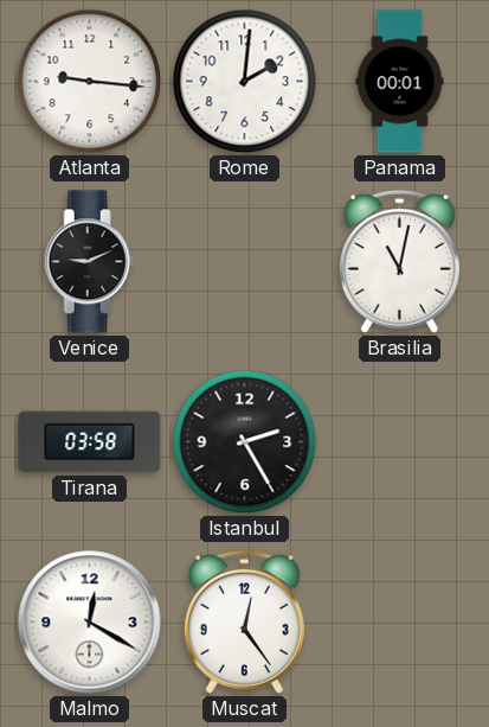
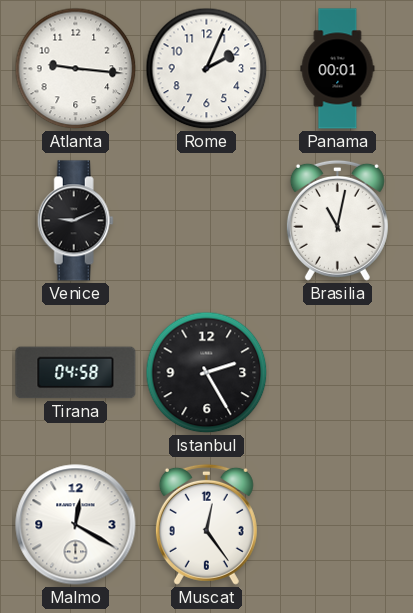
Rome: 2:01 -> 2:04
Tirana: 03:58 -> 04:58
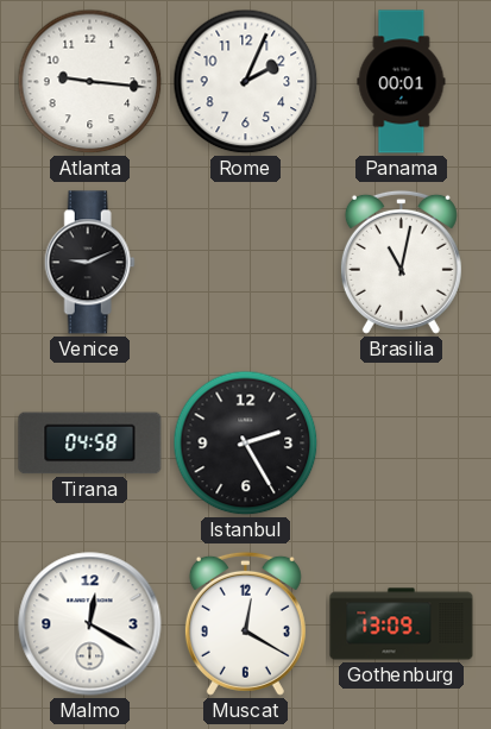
Muscat: 12:24 -> 12:20
Gothenburg: none -> 13:09
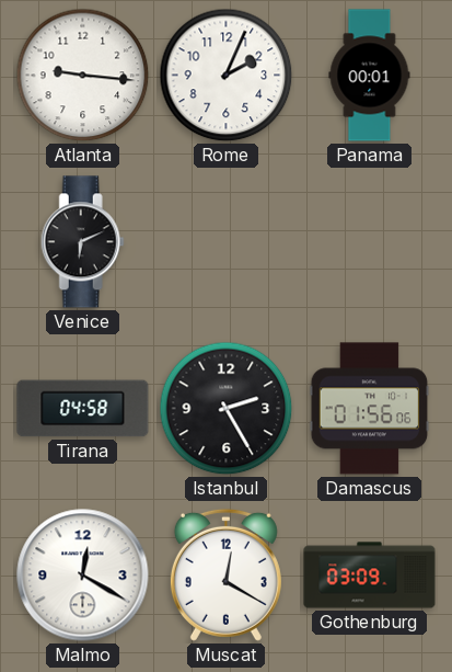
Venice: 9:11 -> 6:11
Brasilia: 11:02 -> none
Damascus: none -> 01:56
Gothenburg: 13:09 -> 03:09
